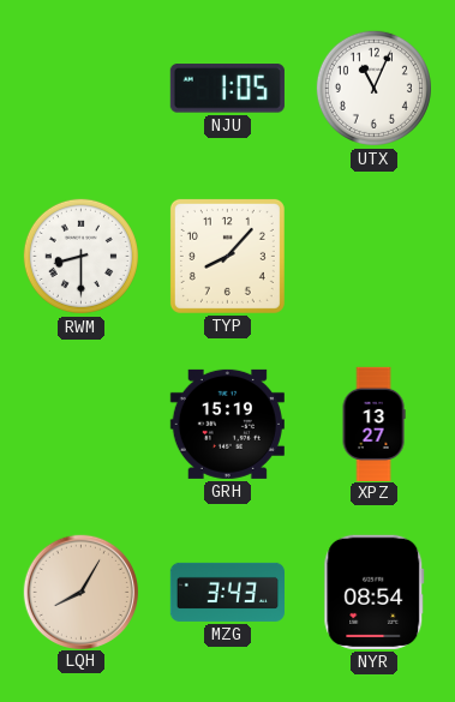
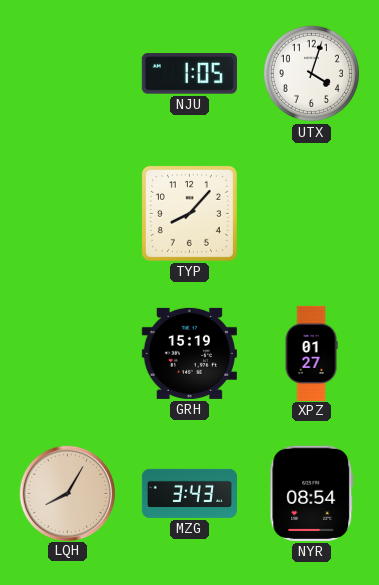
UTX: 11:04 -> 4:03
RWM: 8:30 -> none
XPZ: 13:27 -> 01:27
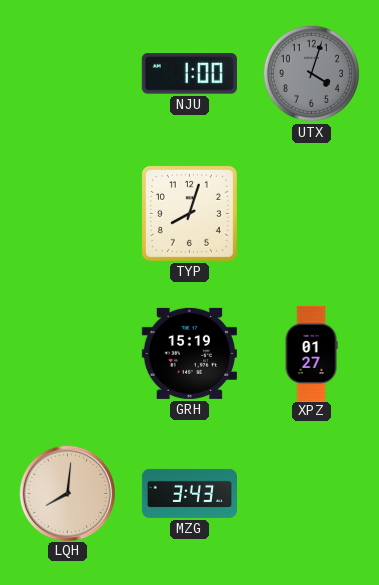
NJU: 1:05 -> 1:00
UTX dial: white -> grey
TYP: 8:07 -> 8:03
LQH: 8:05 -> 8:01
NYR: 08:54 -> none
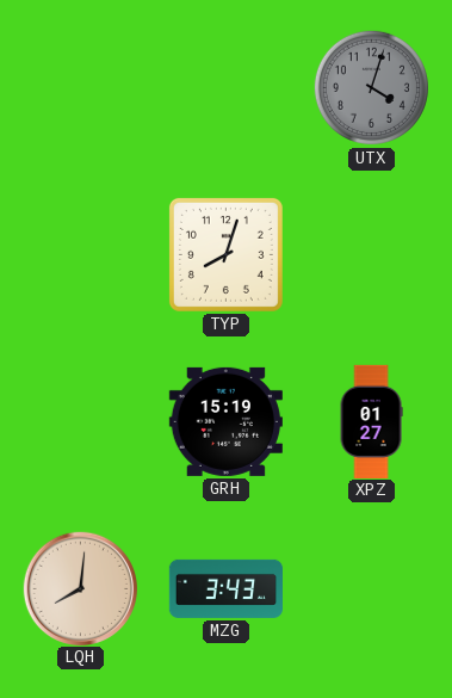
NJU: 1:00 -> none
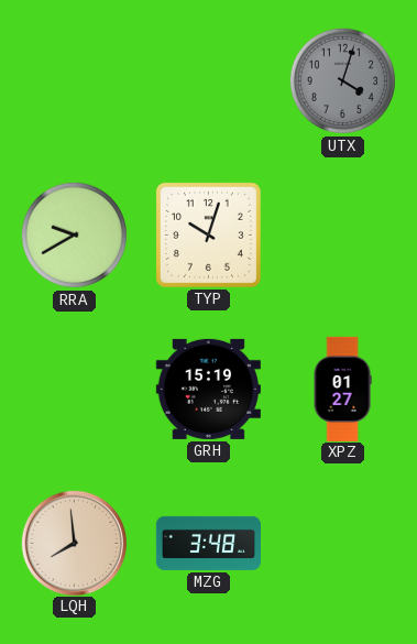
RRA: none -> 9:40
TYP: 8:03 -> 10:03
LQH: 8:01 -> 7:59
MZG: 3:43 -> 3:48
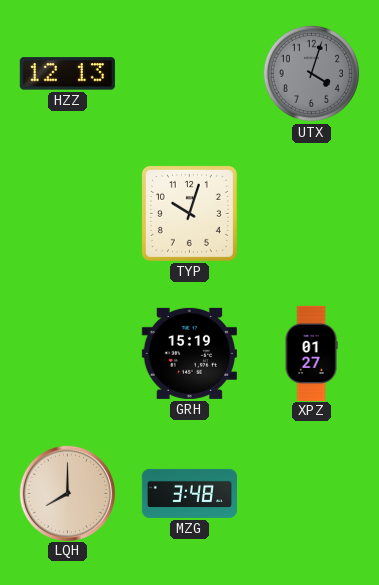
HZZ: none -> 12:13
RRA: 9:40 -> none
LQH: 7:59 -> 8:00
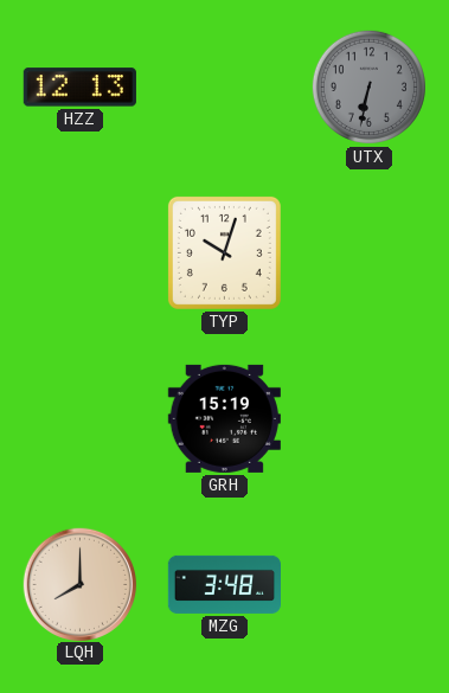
UTX: 4:03 -> 6:32
XPZ: 01:27 -> none
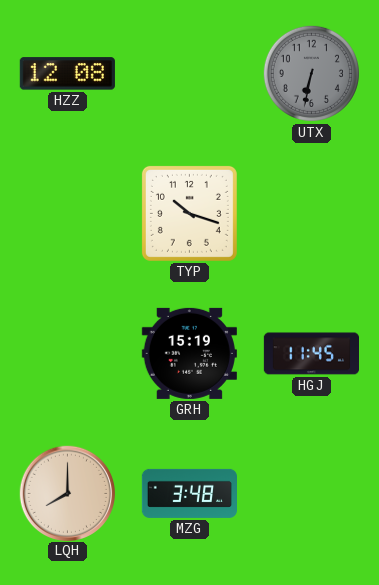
HZZ: 12:13 -> 12:08
TYP: 10:03 -> 10:18
HGJ: none -> 11:45
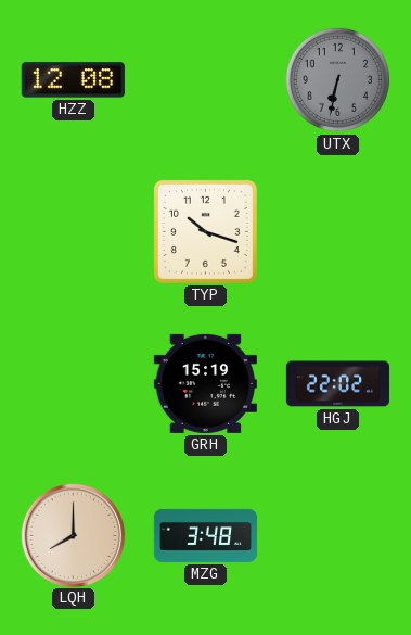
HGJ: 11:45 -> 22:02
